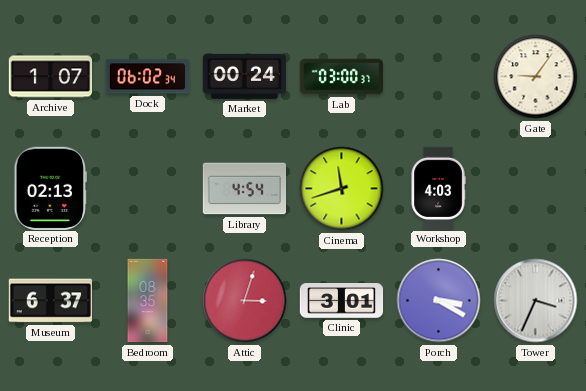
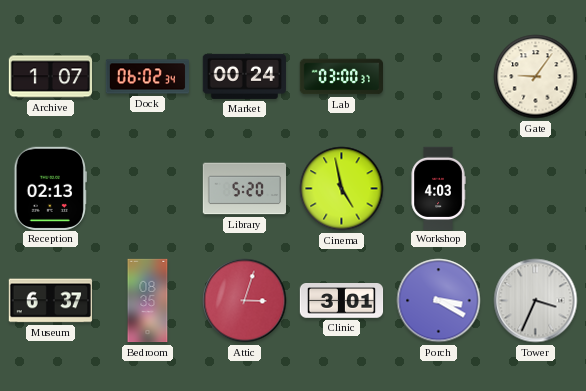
Library: 4:54 -> 5:20
Cinema: 11:42 -> 4:58
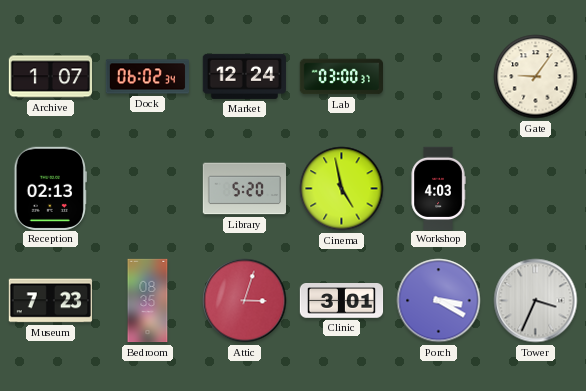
Market: 00:24 -> 12:24
Museum: 6:37 -> 7:23
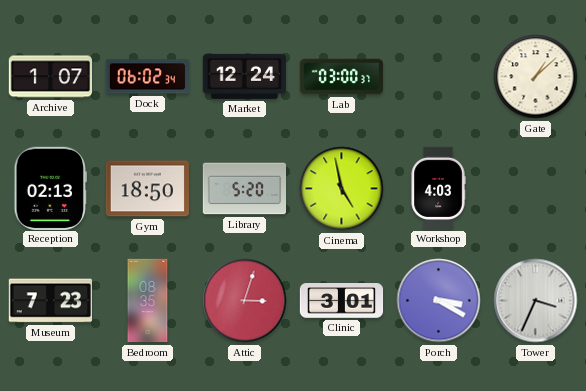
Gate: 9:06 -> 1:08
Gym: none -> 18:50
